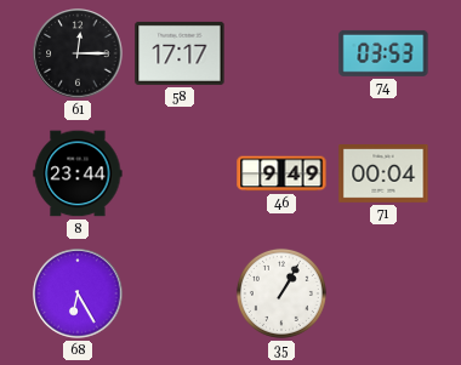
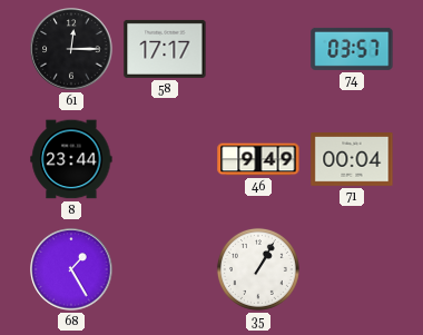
74: 03:53 -> 03:57
68: 6:25 -> 1:25
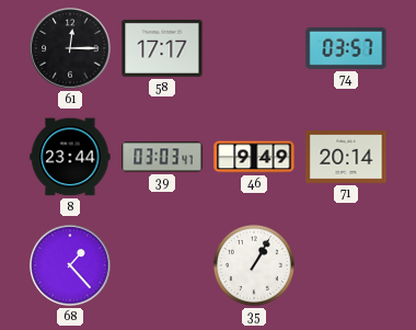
39: none -> 03:03
71: 00:04 -> 20:14
68: 1:25 -> 1:23
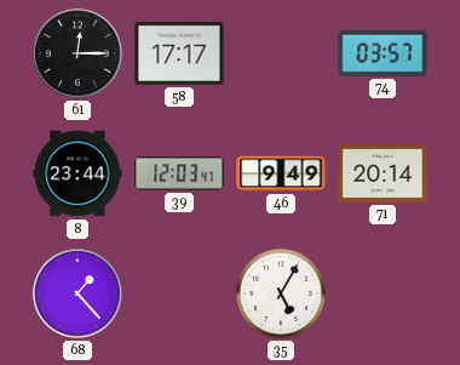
39: 03:03 -> 12:03
35: 1:05 -> 5:05
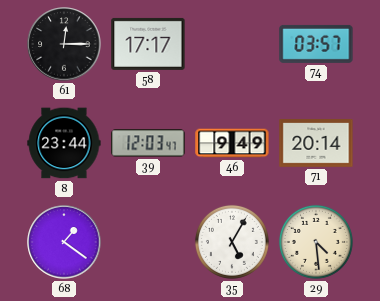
68: 1:23 -> 1:21
29: none -> 4:29
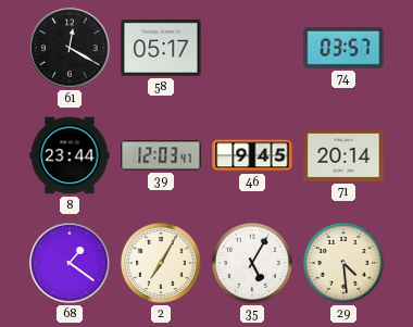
61: 12:15 -> 12:20
58: 17:17 -> 05:17
46: 9:49 -> 9:45
2: none -> 7:05
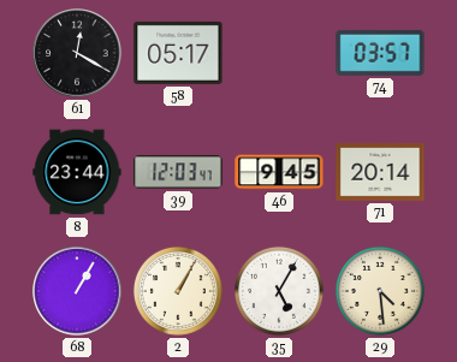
68: 1:21 -> 1:05
2: 7:05 -> 1:05
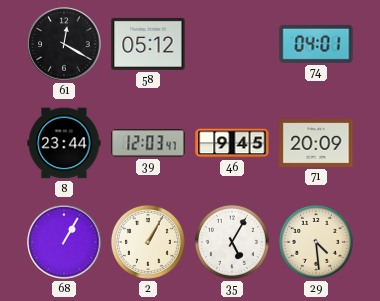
58: 05:17 -> 05:12
74: 03:57 -> 04:01
71: 20:14 -> 20:09
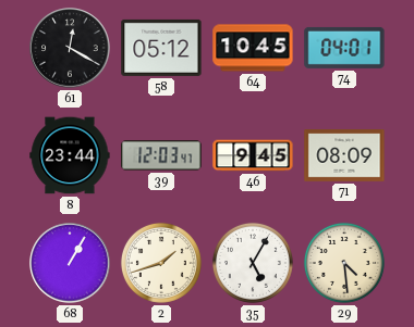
64: none -> 10:45
71: 20:09 -> 08:09
2: 1:05 -> 1:42
